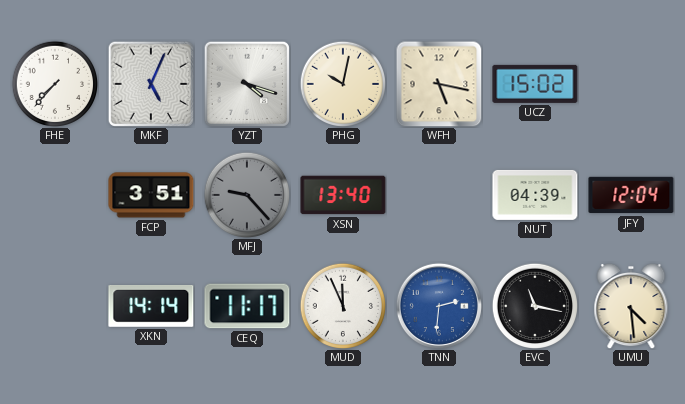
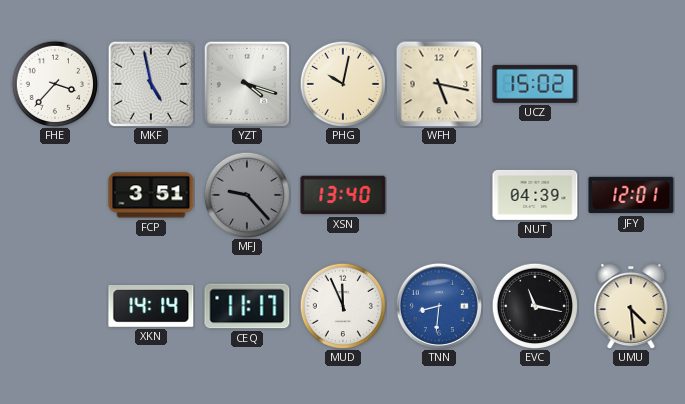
FHE: 7:37 -> 3:37
MKF: 5:04 -> 4:58
JFY: 12:04 -> 12:01
TNN: 2:31 -> 8:31
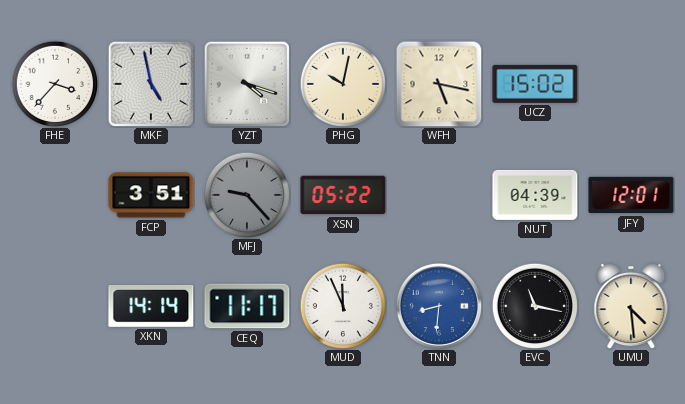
XSN: 13:40 -> 05:22
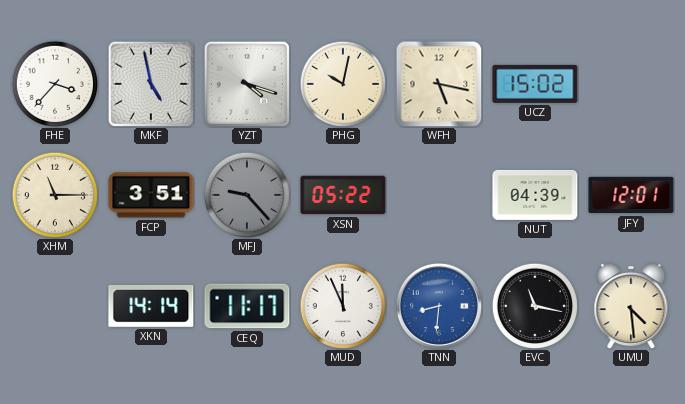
XHM: none -> 11:15
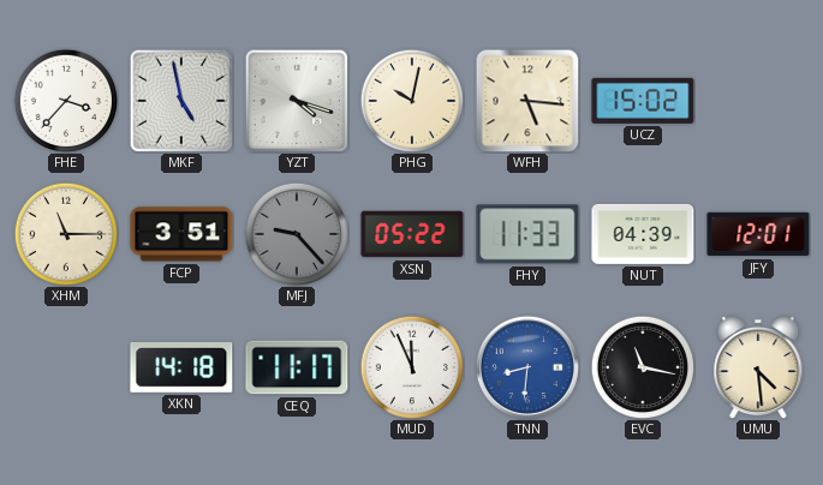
WFH: 5:17 -> 5:16
FHY: none -> 11:33
XKN: 14:14 -> 14:18
